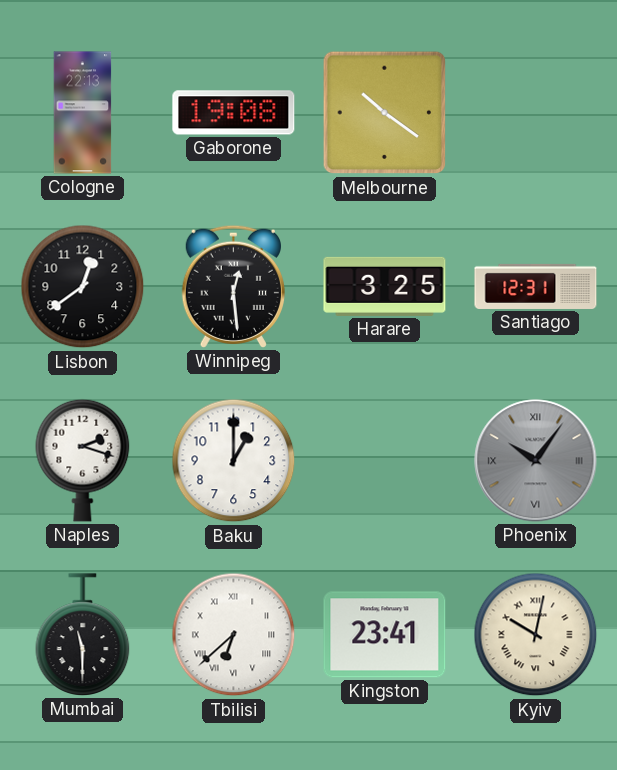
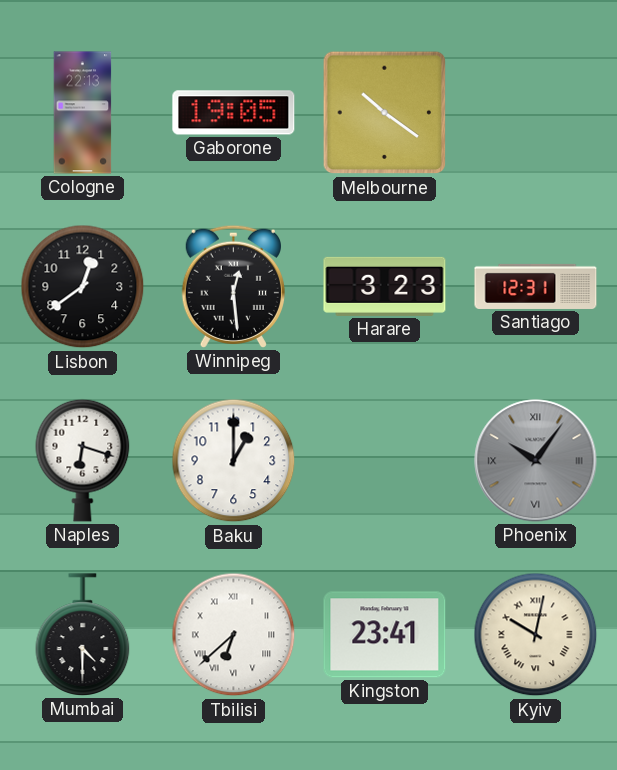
Gaborone: 19:08 -> 19:05
Harare: 3:25 -> 3:23
Naples: 2:18 -> 6:18
Mumbai: 11:30 -> 4:30
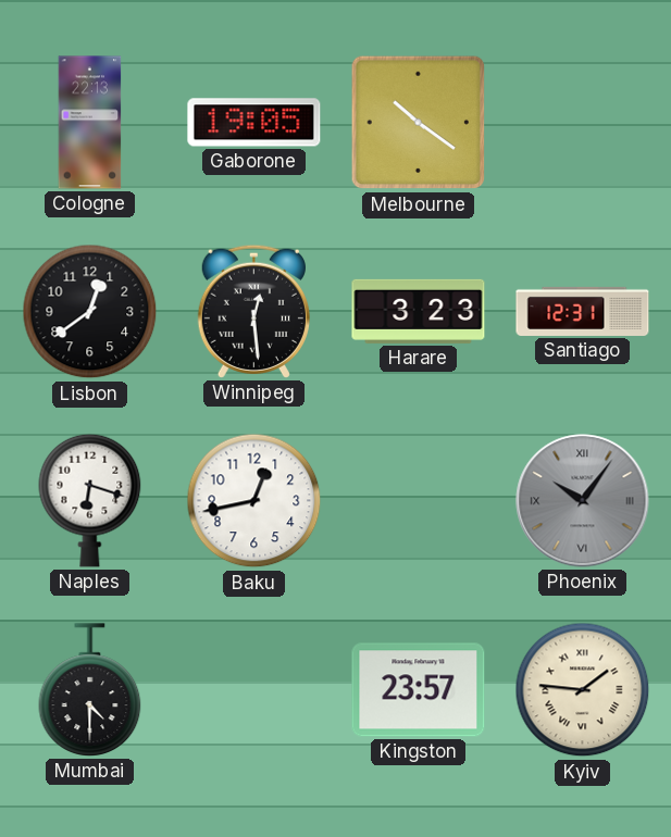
Baku: 1:00 -> 12:43
Tbilisi: 6:38 -> none
Kingston: 23:41 -> 23:57
Kyiv: 10:02 -> 1:46
